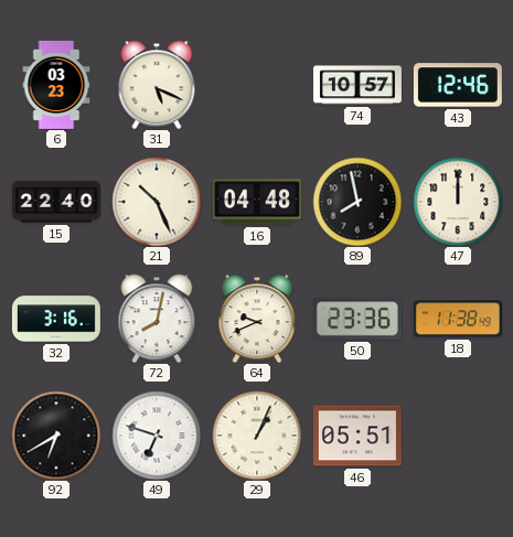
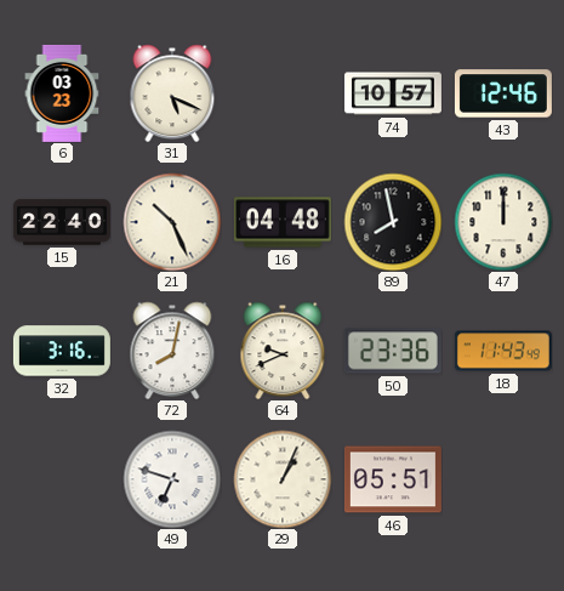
18: 11:38 -> 11:43
92: 6:40 -> none
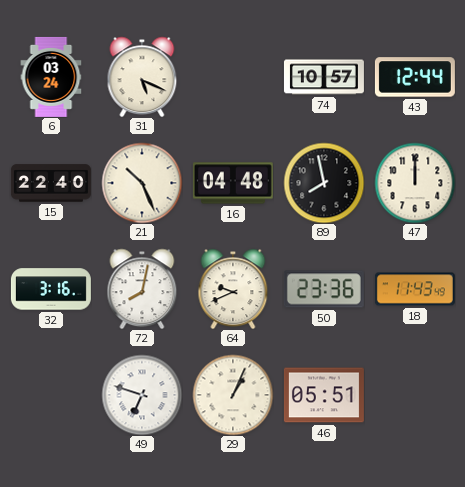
6: 03:23 -> 03:24
43: 12:46 -> 12:44
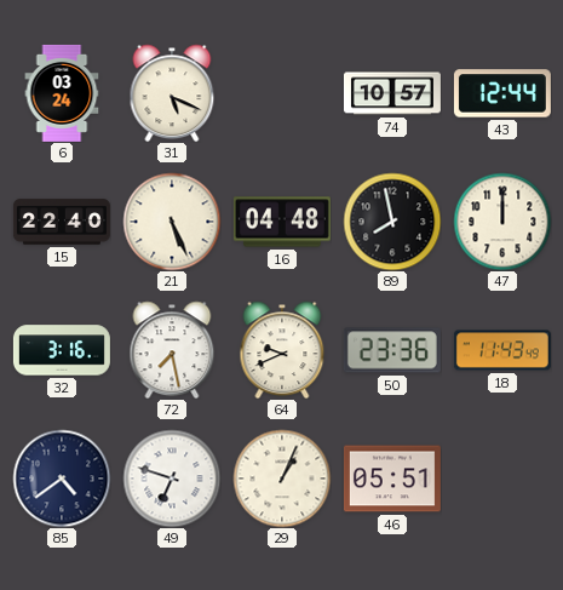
21: 10:26 -> 5:26
72: 8:02 -> 7:28
85: none -> 4:39
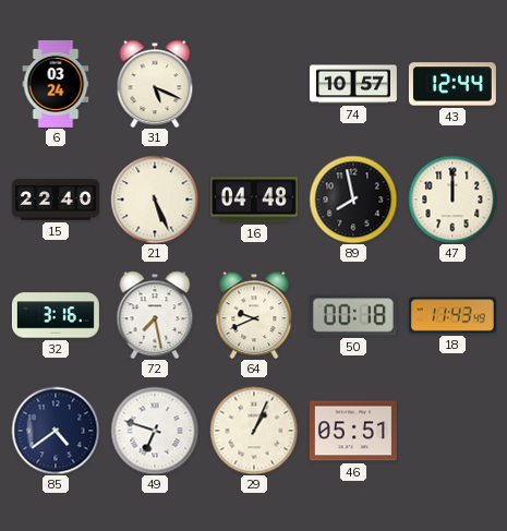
50: 23:36 -> 00:18
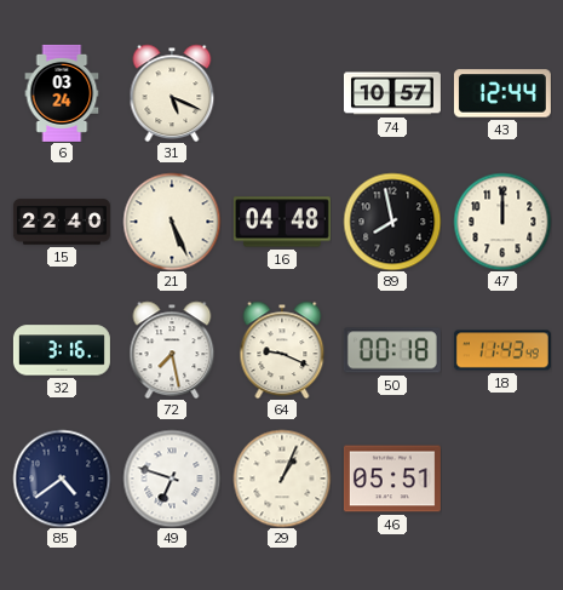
64: 9:41 -> 9:19
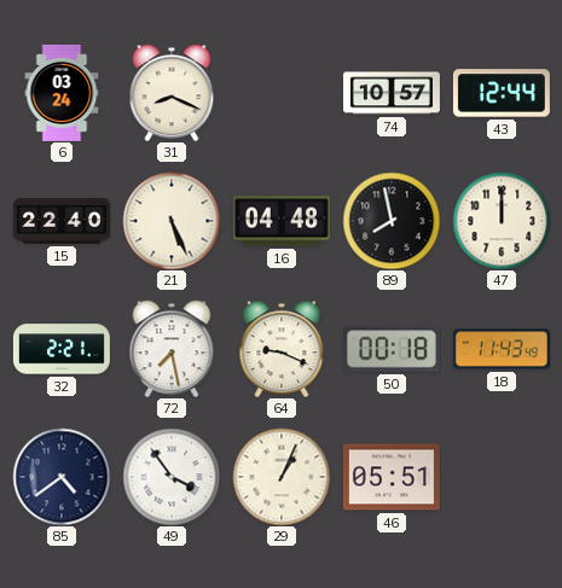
31: 5:19 -> 8:19
32: 3:16 -> 2:21
49: 6:48 -> 3:54
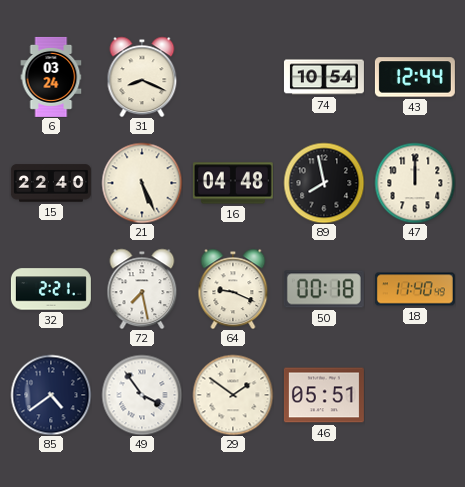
74: 10:57 -> 10:54
18: 11:43 -> 11:40
29: 1:04 -> 1:51
